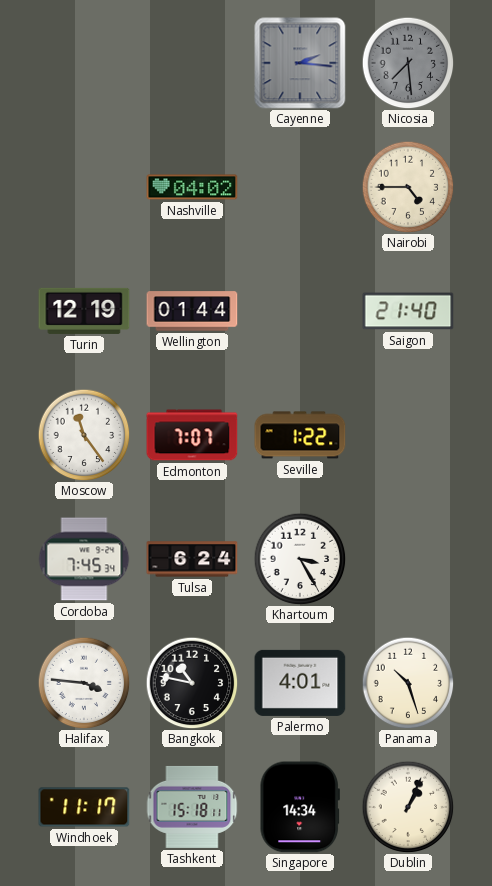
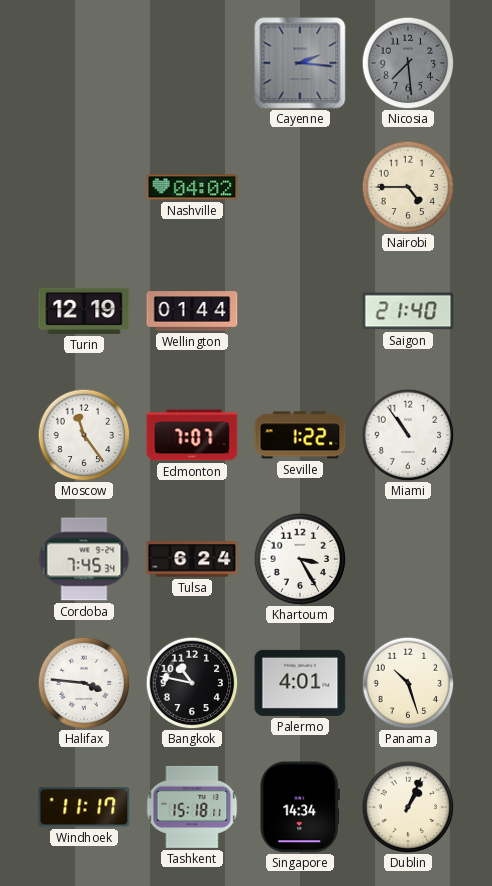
Miami: none -> 10:54
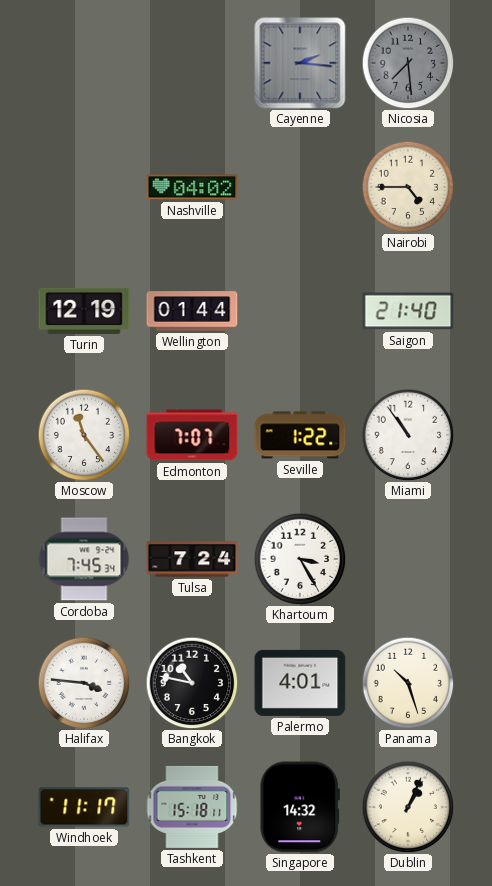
Tulsa: 6:24 -> 7:24
Singapore: 14:34 -> 14:32
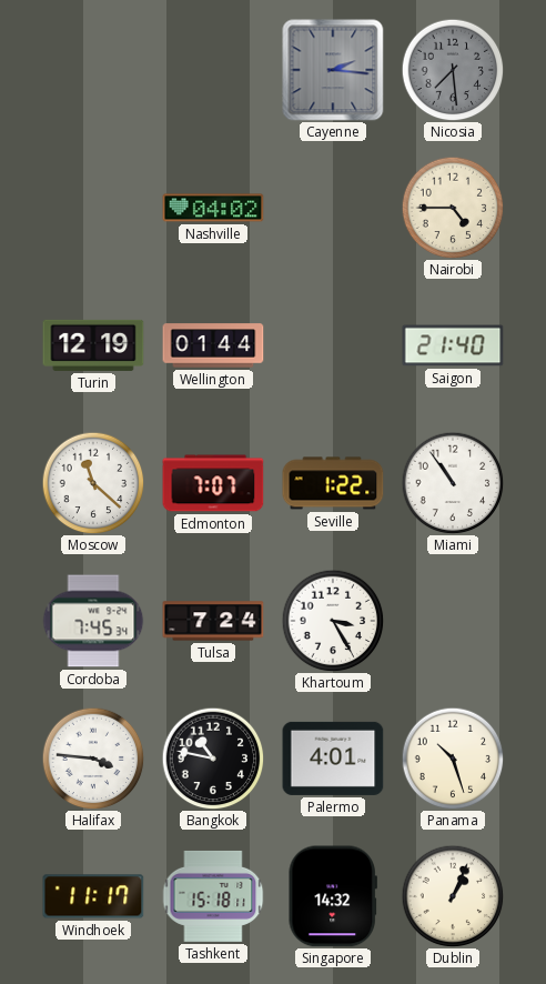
Moscow: 11:24 -> 11:22
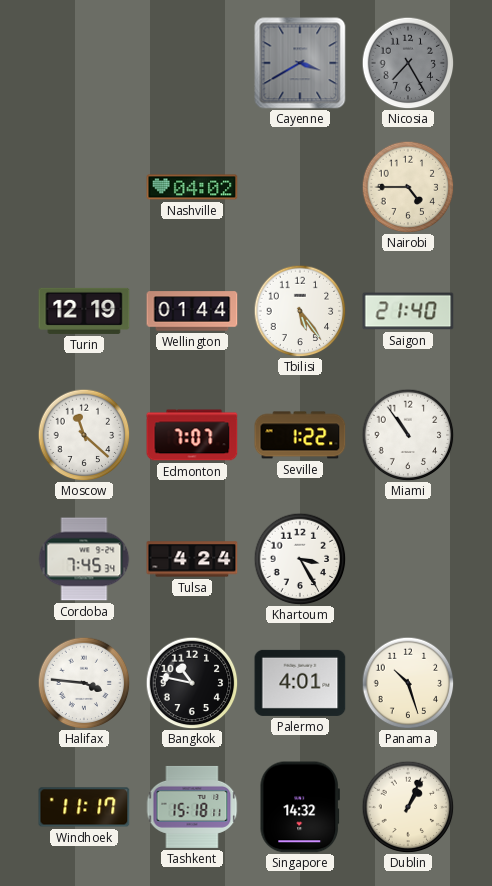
Cayenne: 2:16 -> 3:40
Nicosia: 7:29 -> 7:25
Tbilisi: none -> 5:24
Tulsa: 7:24 -> 4:24
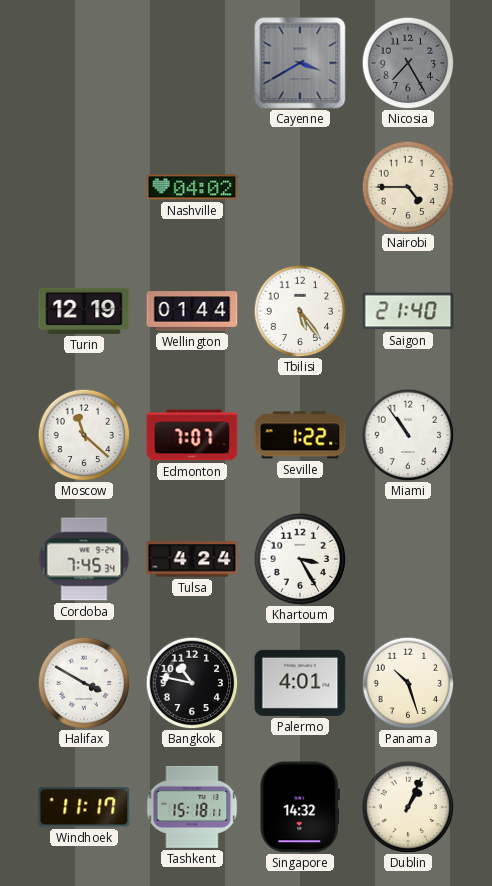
Halifax: 3:46 -> 3:50
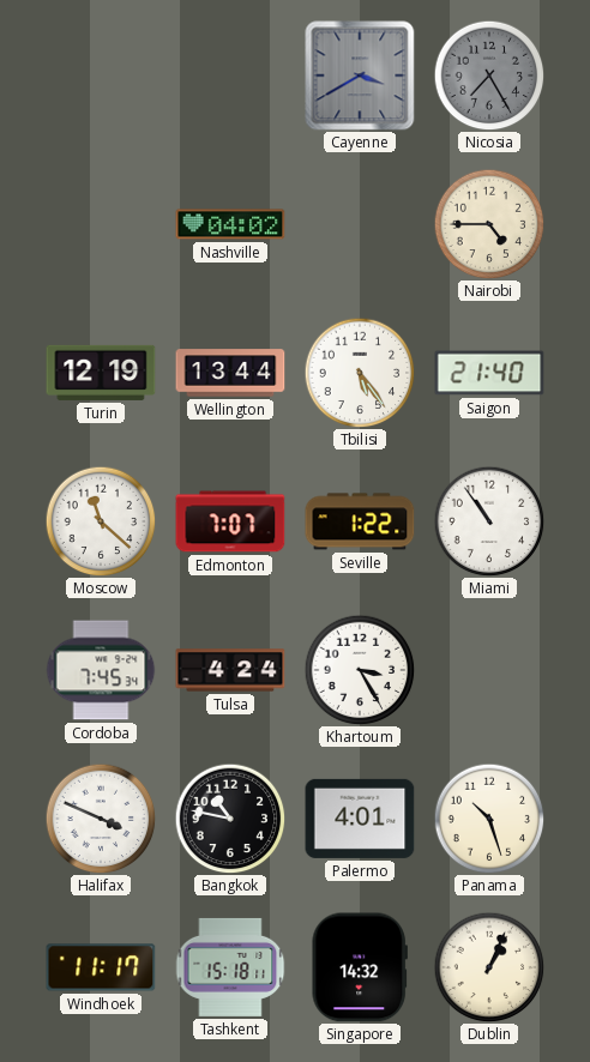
Wellington: 01:44 -> 13:44
Halifax: 3:50 -> 3:49
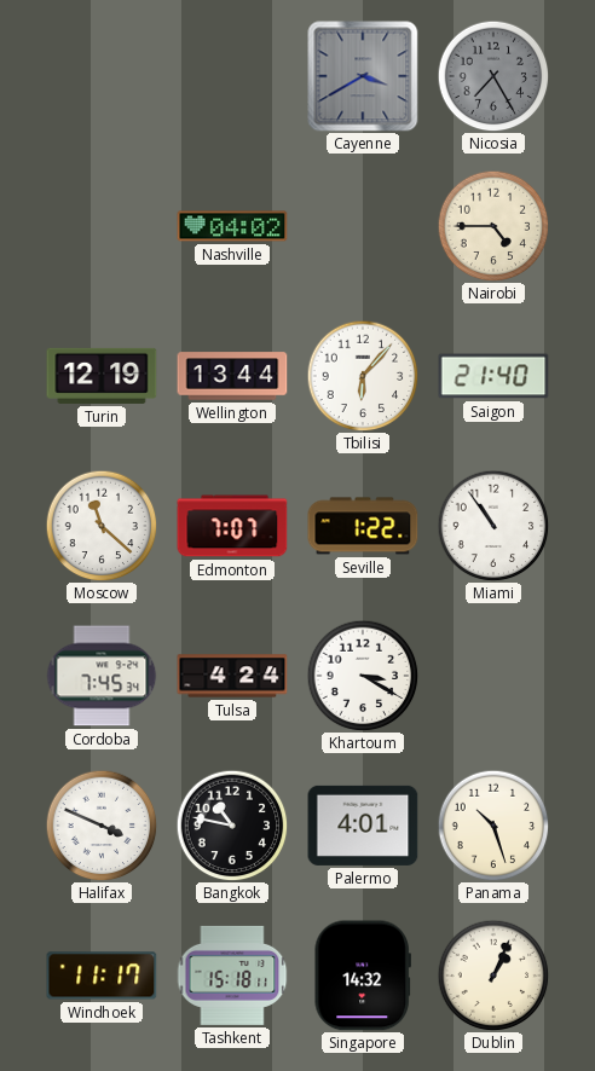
Tbilisi: 5:24 -> 6:07
Khartoum: 3:25 -> 3:20
